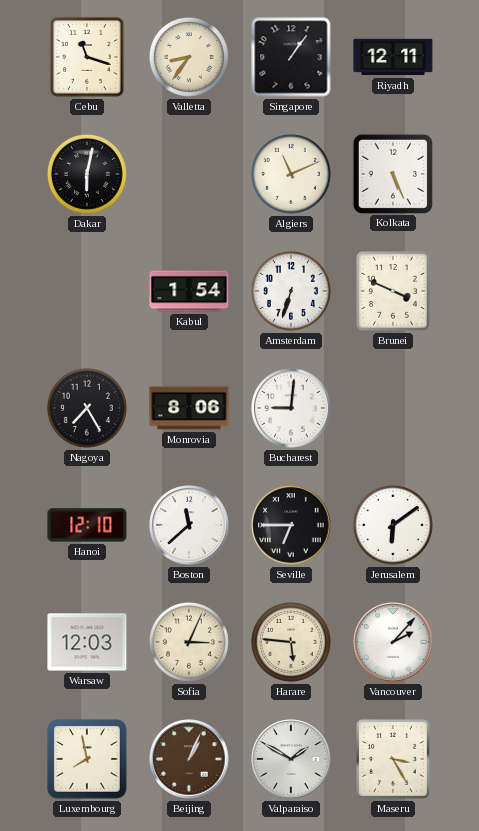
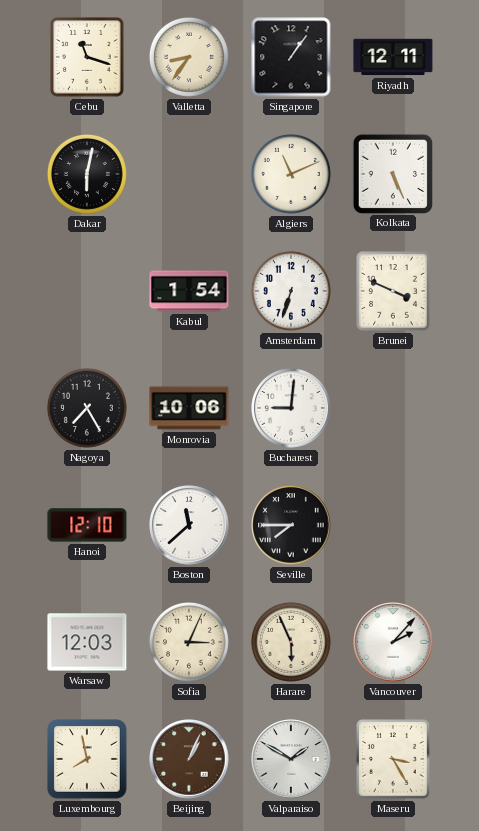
Monrovia: 8:06 -> 10:06
Seville: 6:45 -> 7:45
Jerusalem: 6:09 -> none
Harare: 5:46 -> 5:56
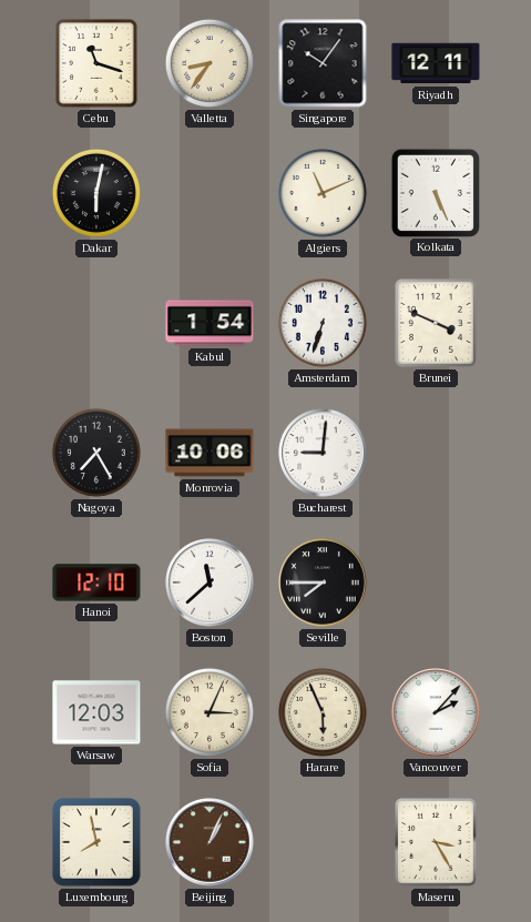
Singapore: 1:06 -> 10:06
Valparaiso: 1:50 -> none
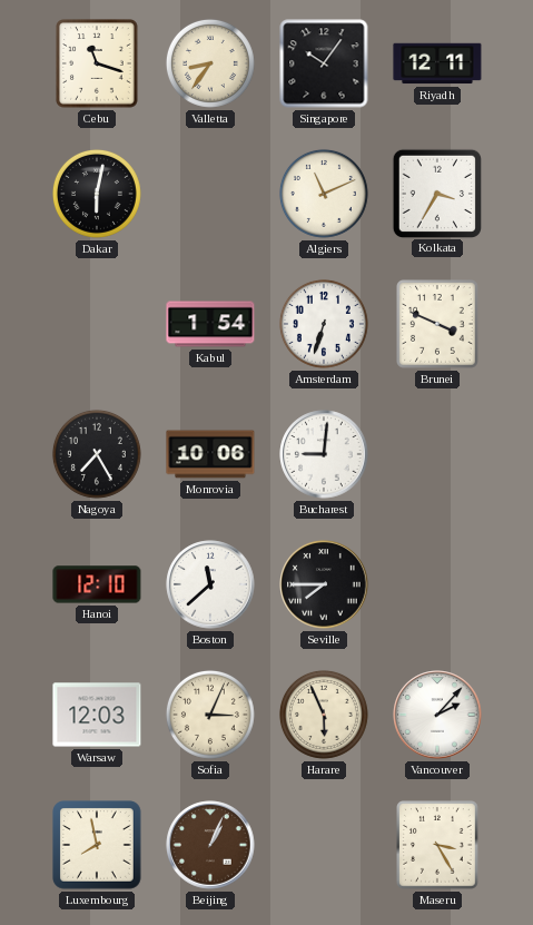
Kolkata: 5:26 -> 3:35
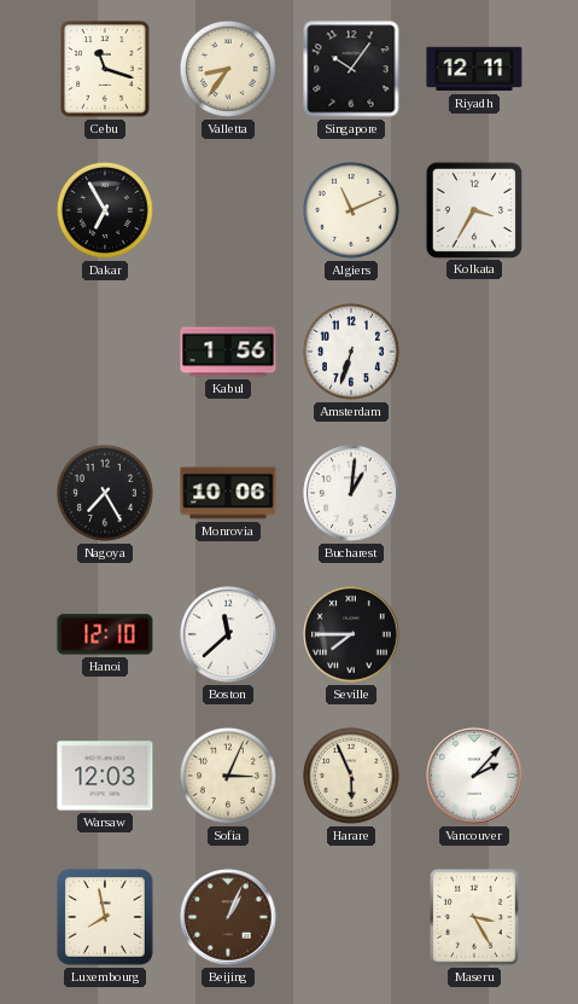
Dakar: 6:02 -> 6:55
Kabul: 1:54 -> 1:56
Brunei: 3:49 -> none
Bucharest: 9:01 -> 1:01
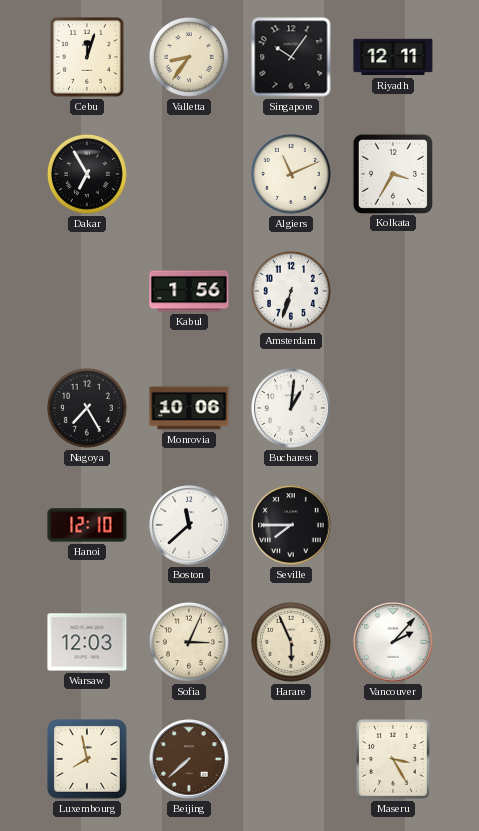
Cebu: 11:18 -> 12:03
Beijing: 1:04 -> 7:38
